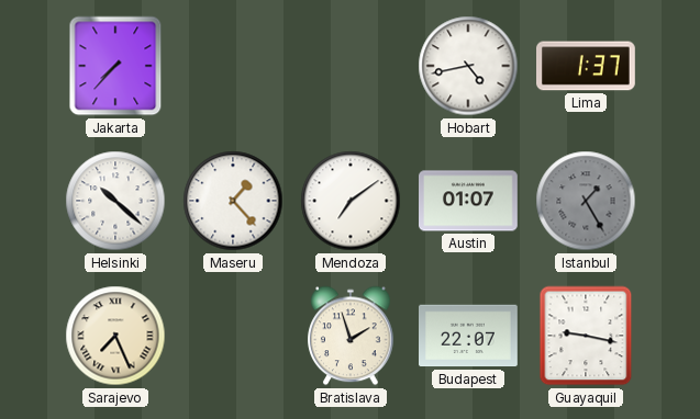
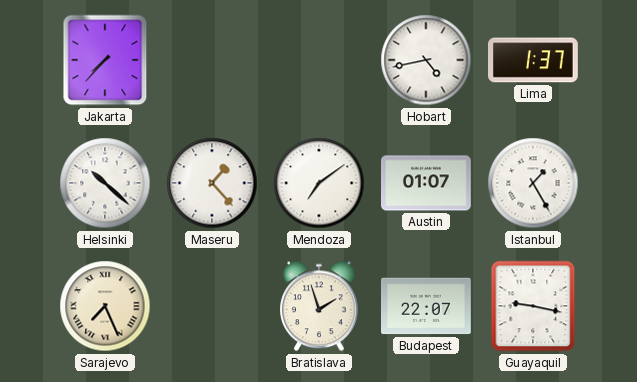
Istanbul dial: grey -> white
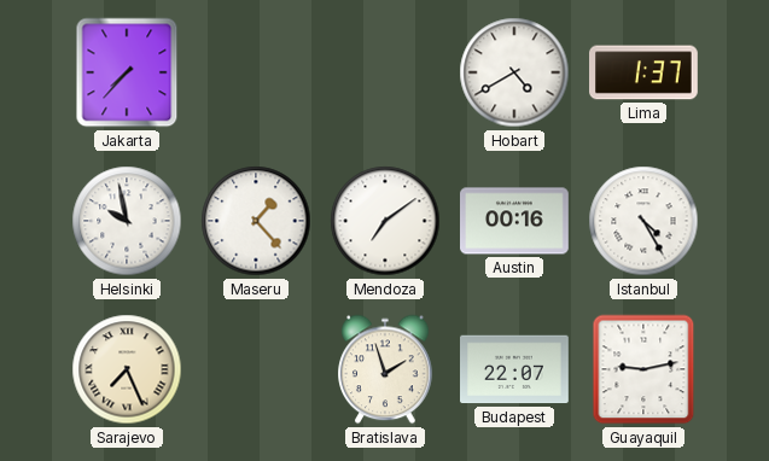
Hobart: 4:43 -> 4:40
Helsinki: 10:22 -> 9:58
Austin: 01:07 -> 00:16
Istanbul: 1:25 -> 4:25
Guayaquil: 9:17 -> 9:13
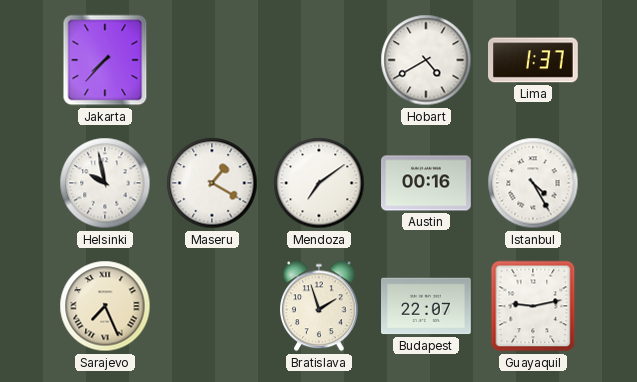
Maseru: 1:23 -> 1:20
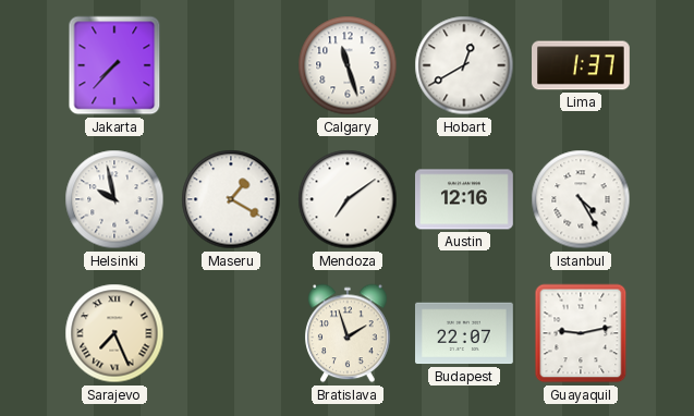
Calgary: none -> 11:27
Hobart: 4:40 -> 12:40
Austin: 00:16 -> 12:16
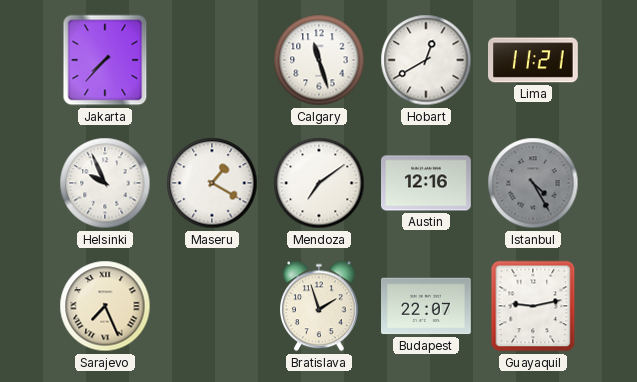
Lima: 1:37 -> 11:21
Helsinki: 9:58 -> 9:56
Istanbul dial: white -> grey
